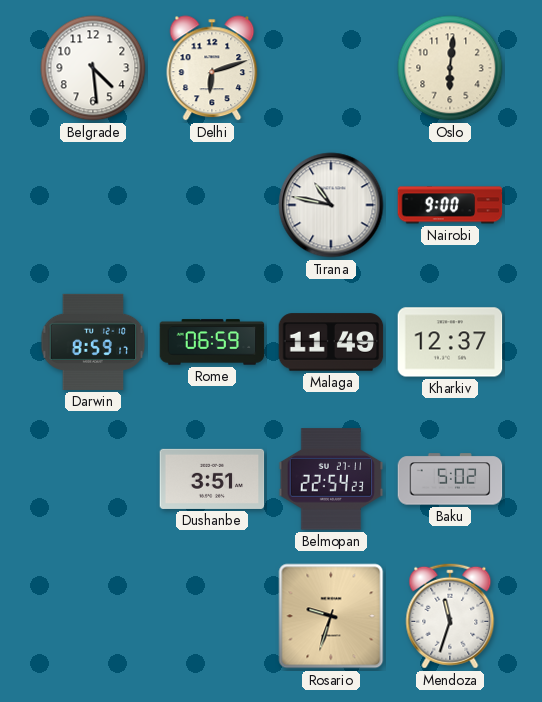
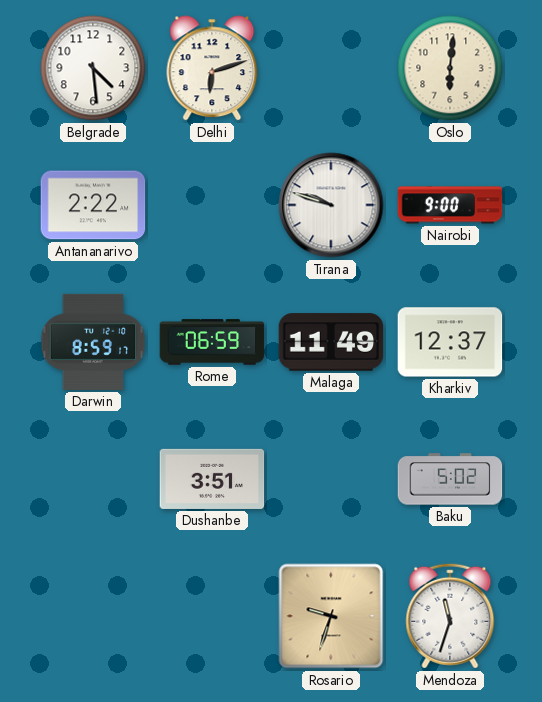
Antananarivo: none -> 2:22
Tirana: 10:47 -> 9:48
Belmopan: 22:54 -> none
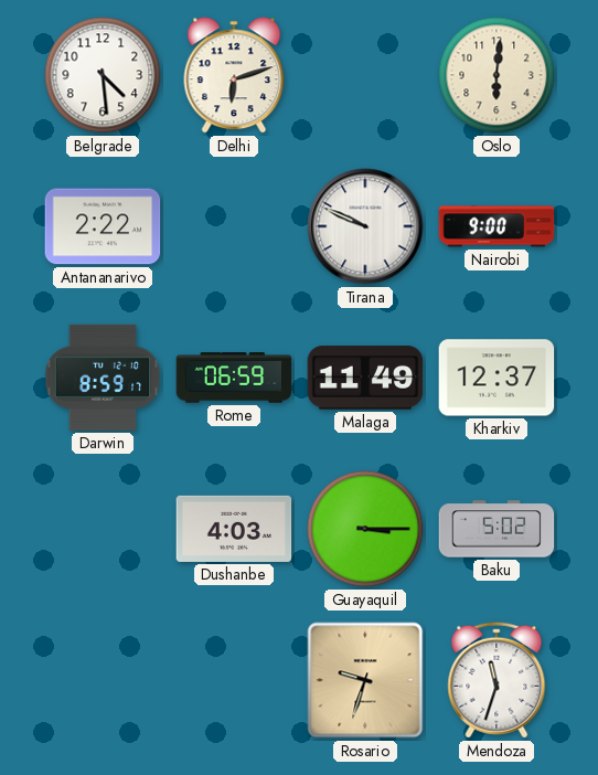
Tirana: 9:48 -> 9:49
Dushanbe: 3:51 -> 4:03
Guayaquil: none -> 3:15
